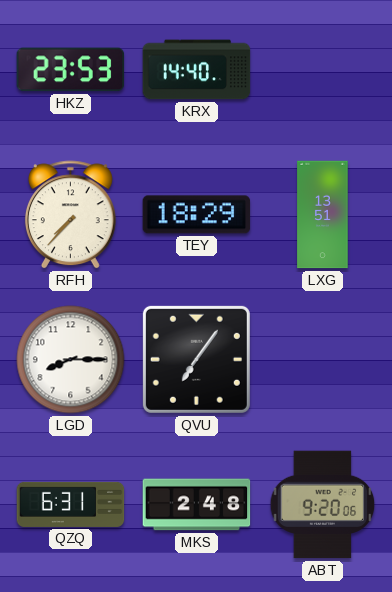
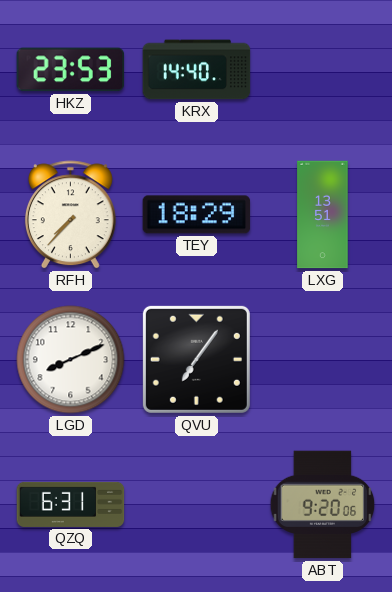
LGD: 8:15 -> 8:11
MKS: 2:48 -> none
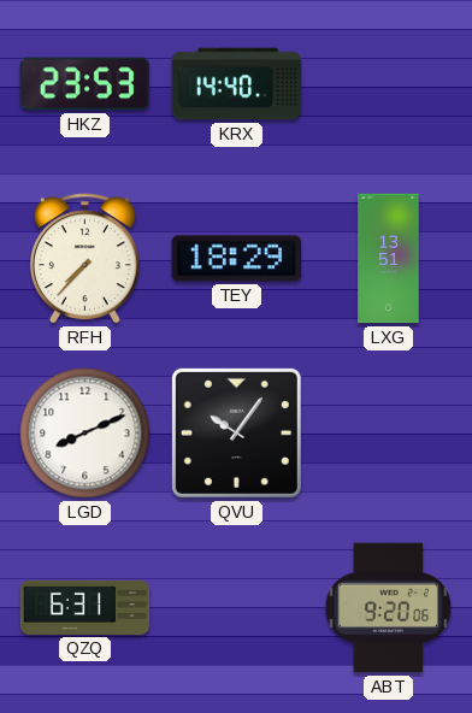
QVU: 7:06 -> 10:06
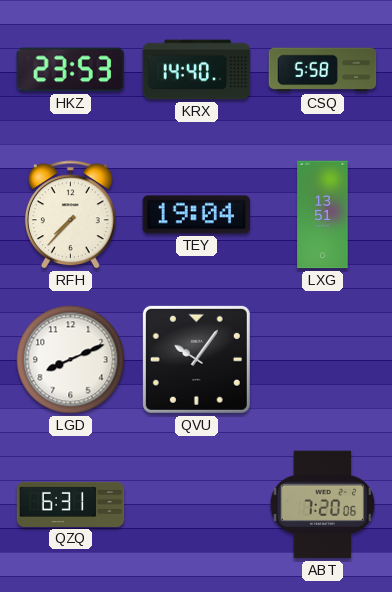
CSQ: none -> 5:58
TEY: 18:29 -> 19:04
ABT: 9:20 -> 7:20
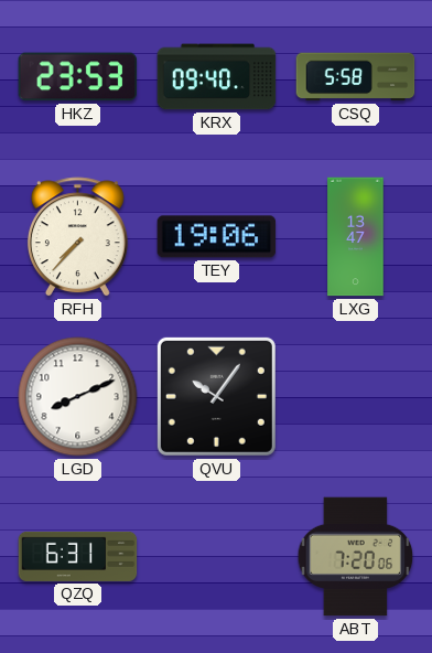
KRX: 14:40 -> 09:40
TEY: 19:04 -> 19:06
LXG: 13:51 -> 13:47
